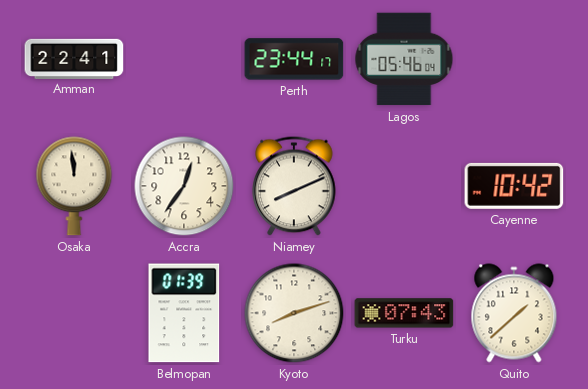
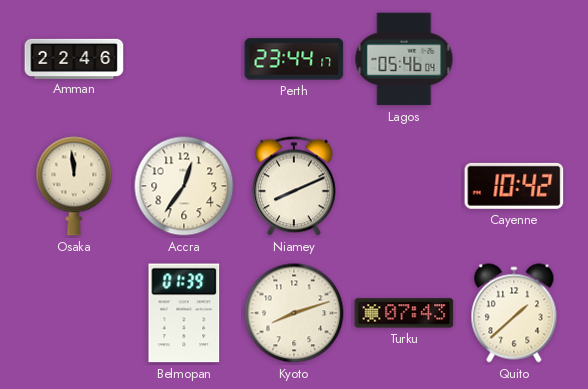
Amman: 22:41 -> 22:46
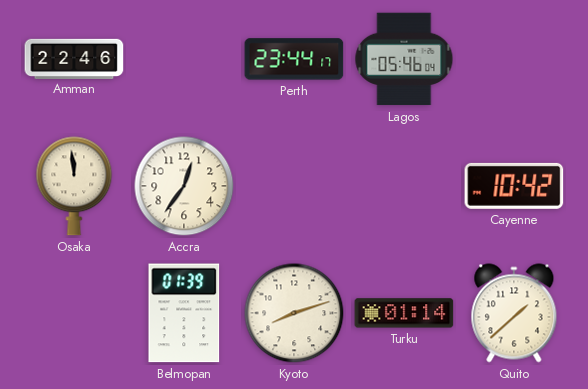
Niamey: 8:11 -> none
Turku: 07:43 -> 01:14
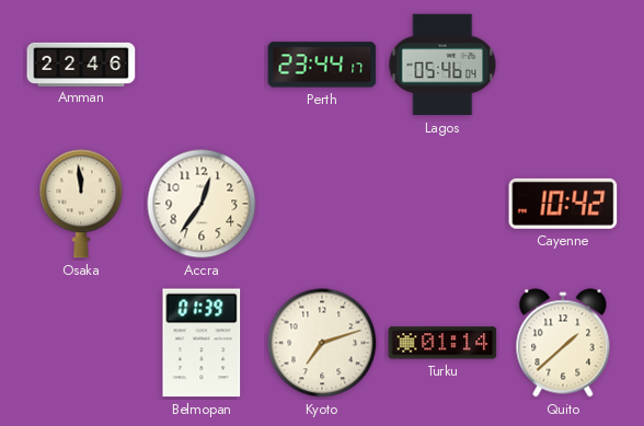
Kyoto: 8:12 -> 7:12
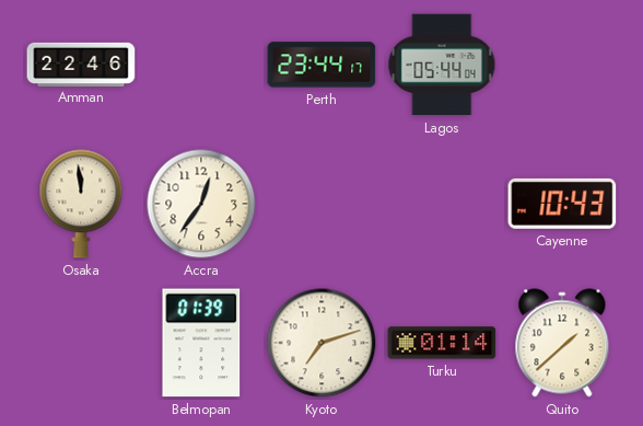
Lagos: 05:46 -> 05:44
Cayenne: 10:42 -> 10:43
